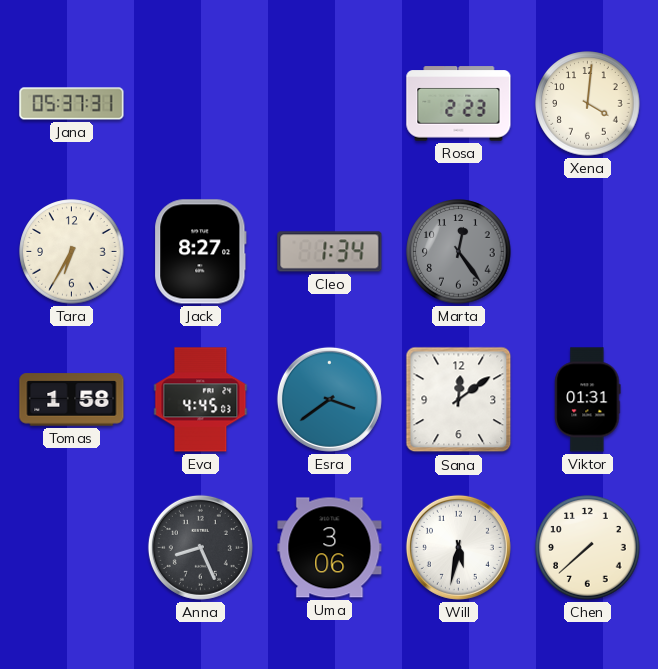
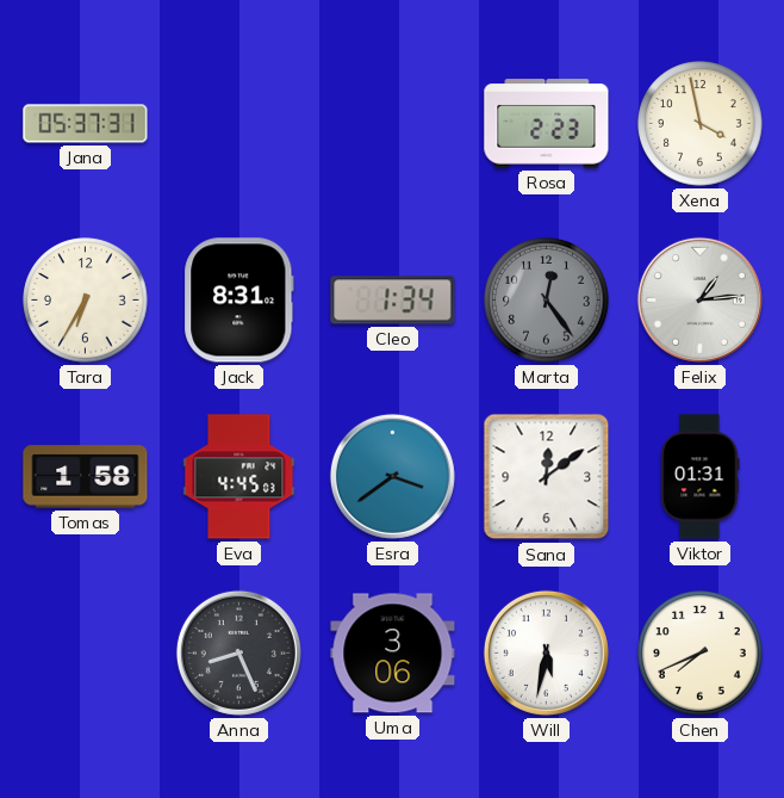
Xena: 4:01 -> 3:58
Jack: 8:27 -> 8:31
Felix: none -> 1:14
Chen: 7:38 -> 7:41
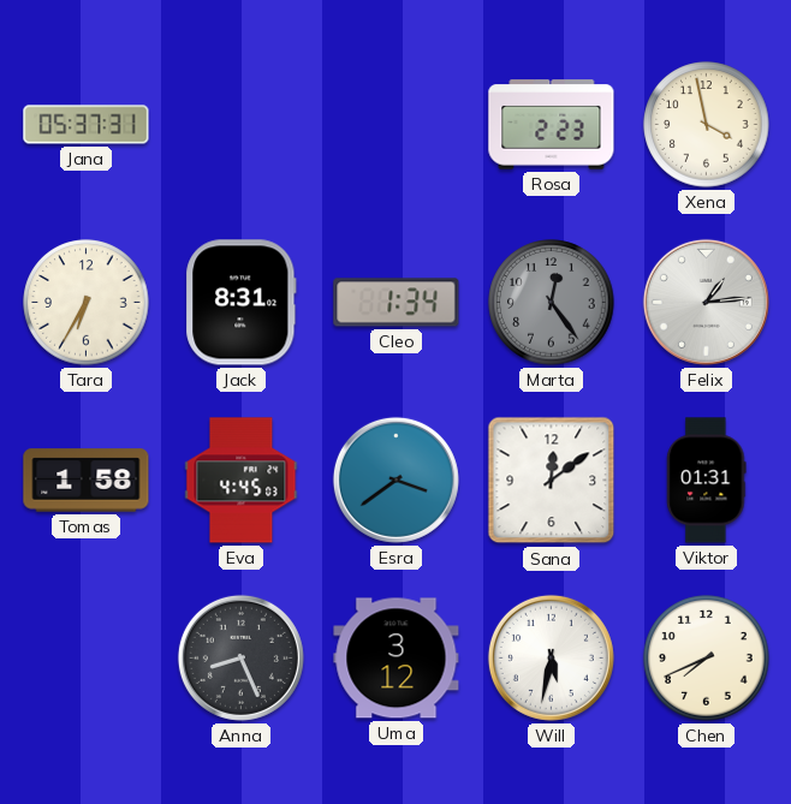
Uma: 3:06 -> 3:12
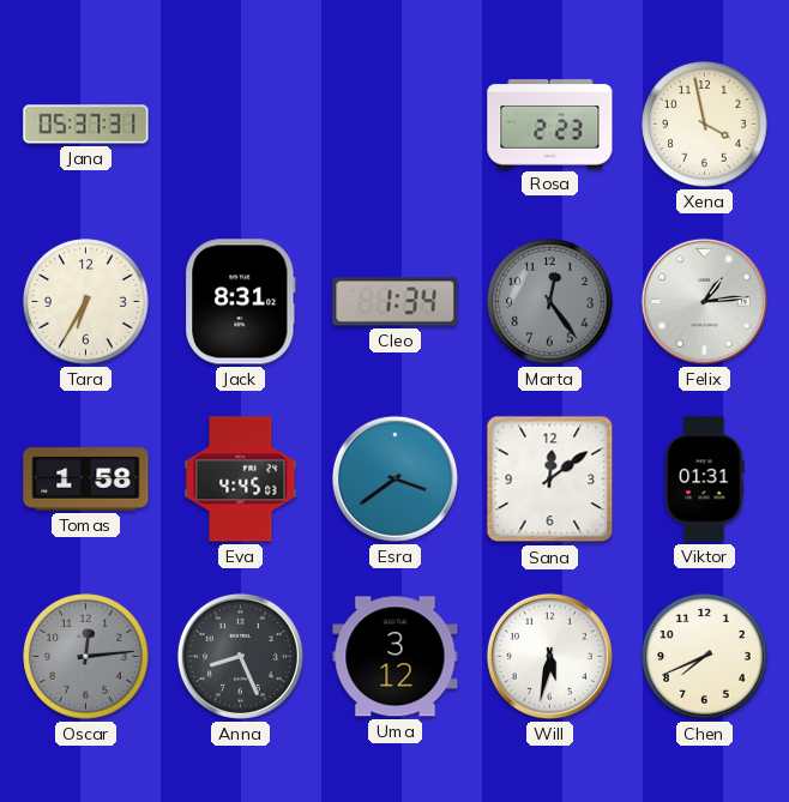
Oscar: none -> 12:14
